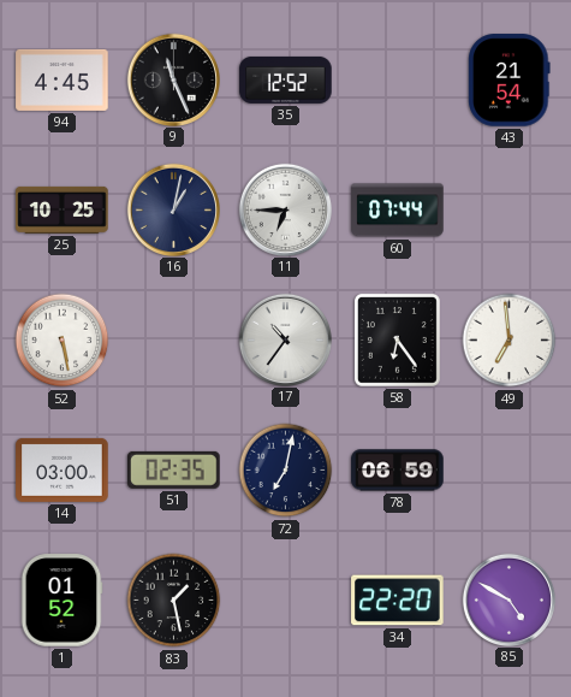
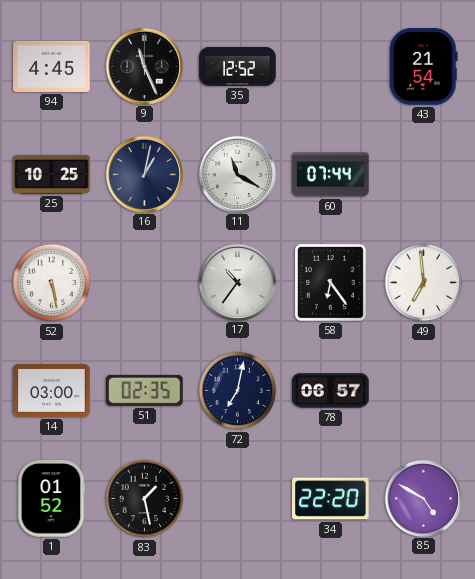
11: 6:45 -> 11:20
78: 06:59 -> 06:57
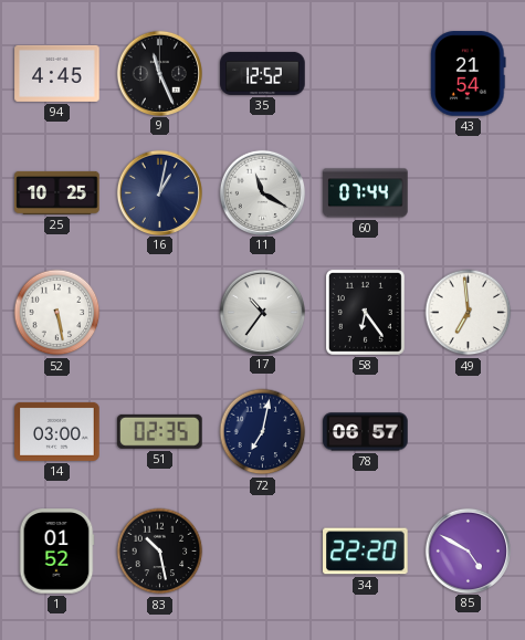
83: 1:28 -> 10:28
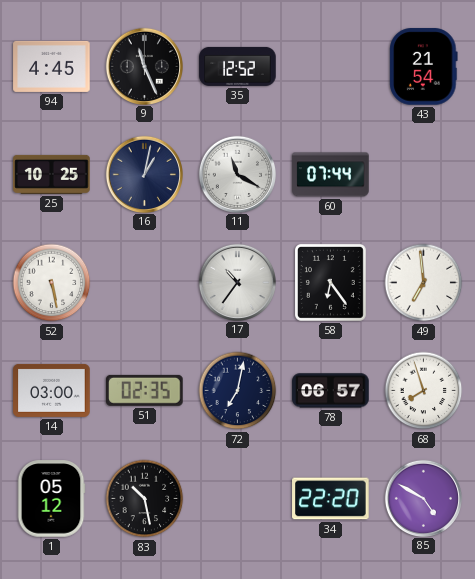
68: none -> 7:57
1: 01:52 -> 05:12
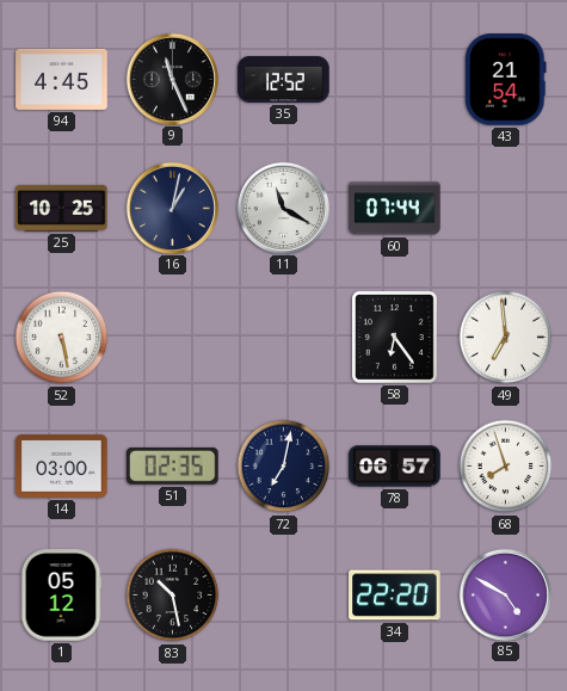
17: 10:36 -> none
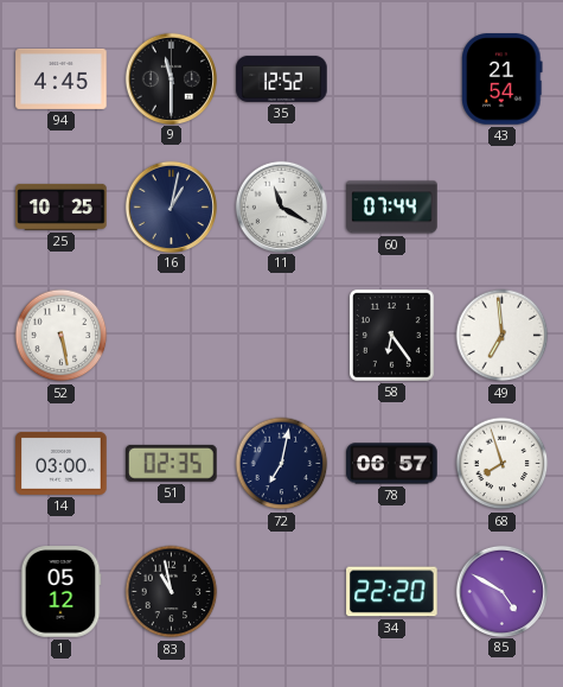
9: 11:26 -> 11:30
83: 10:28 -> 10:58
